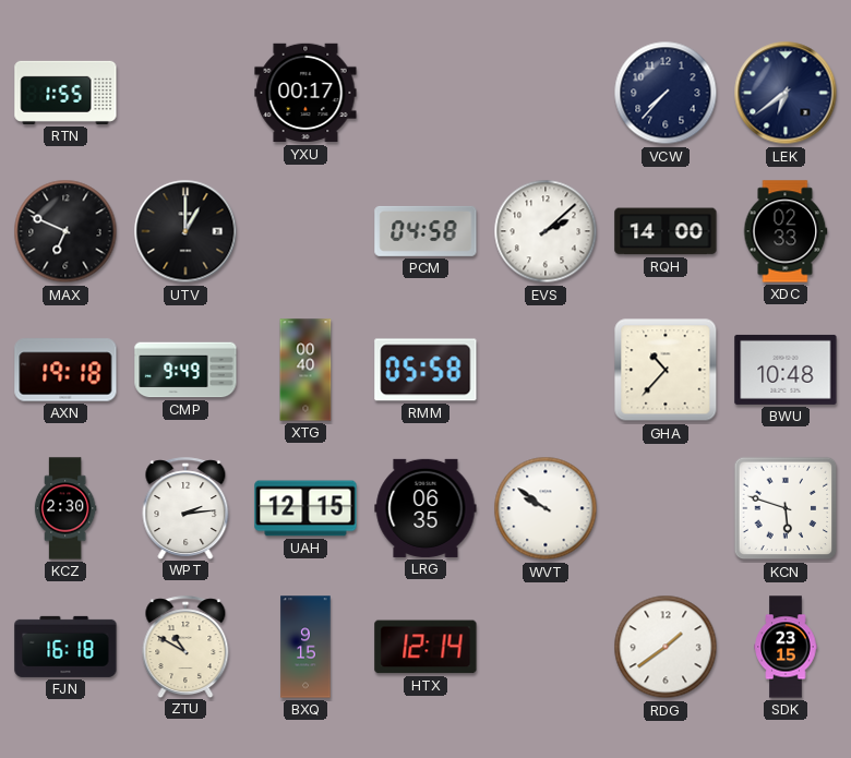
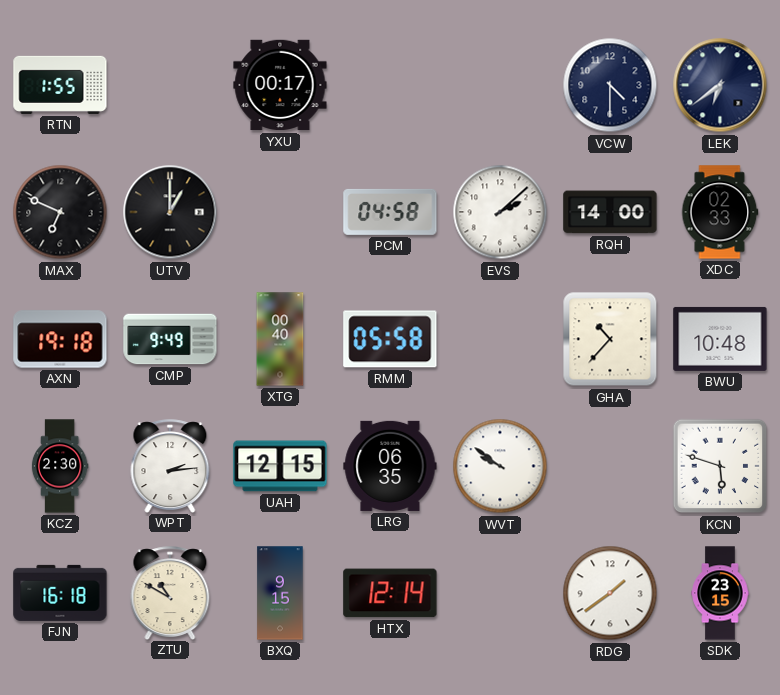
VCW: 7:37 -> 4:30
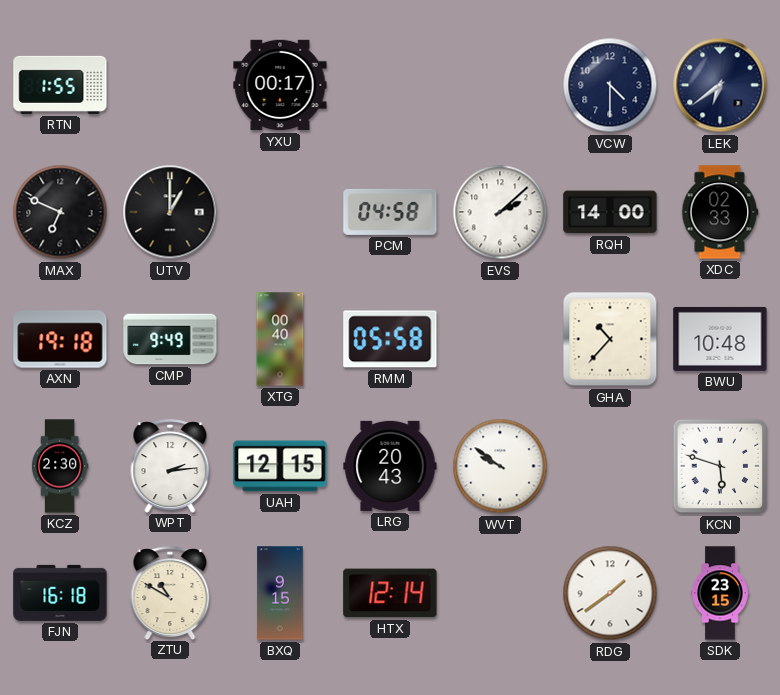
LRG: 06:35 -> 20:43
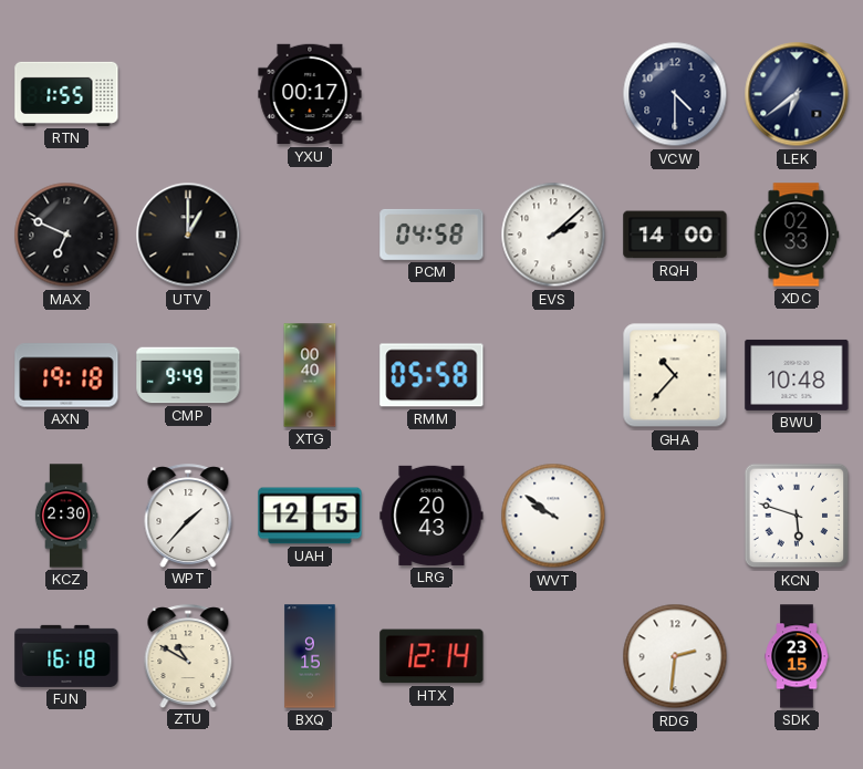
WPT: 2:14 -> 1:37
RDG: 1:39 -> 2:31
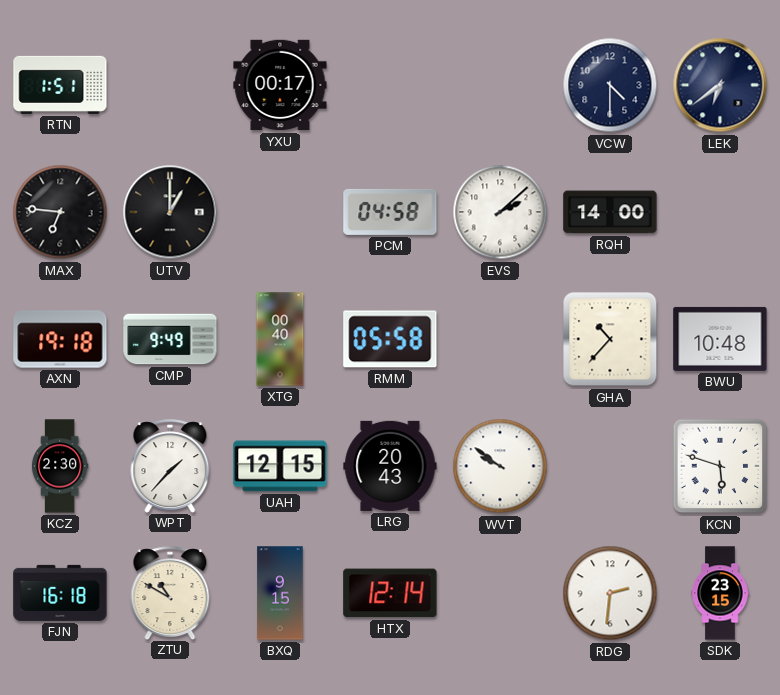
RTN: 1:55 -> 1:51
MAX: 6:49 -> 6:46
XDC: 02:33 -> none
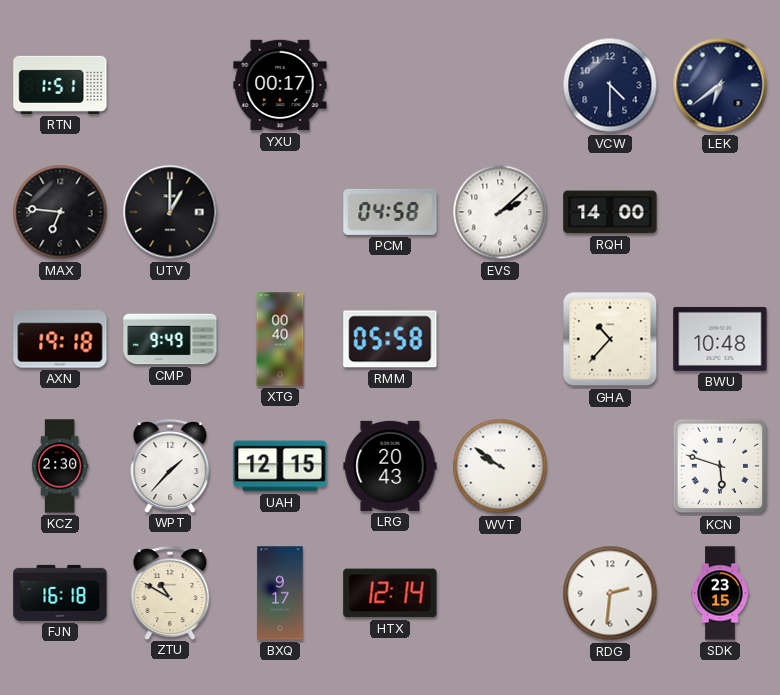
BXQ: 9:15 -> 9:17
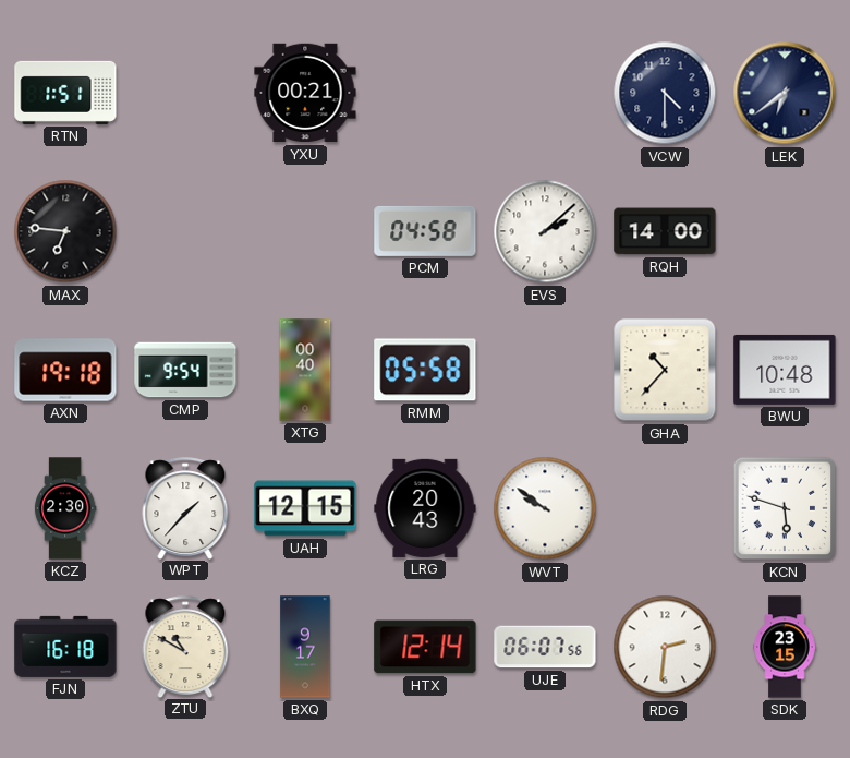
YXU: 00:17 -> 00:21
UTV: 1:00 -> none
CMP: 9:49 -> 9:54
UJE: none -> 06:07
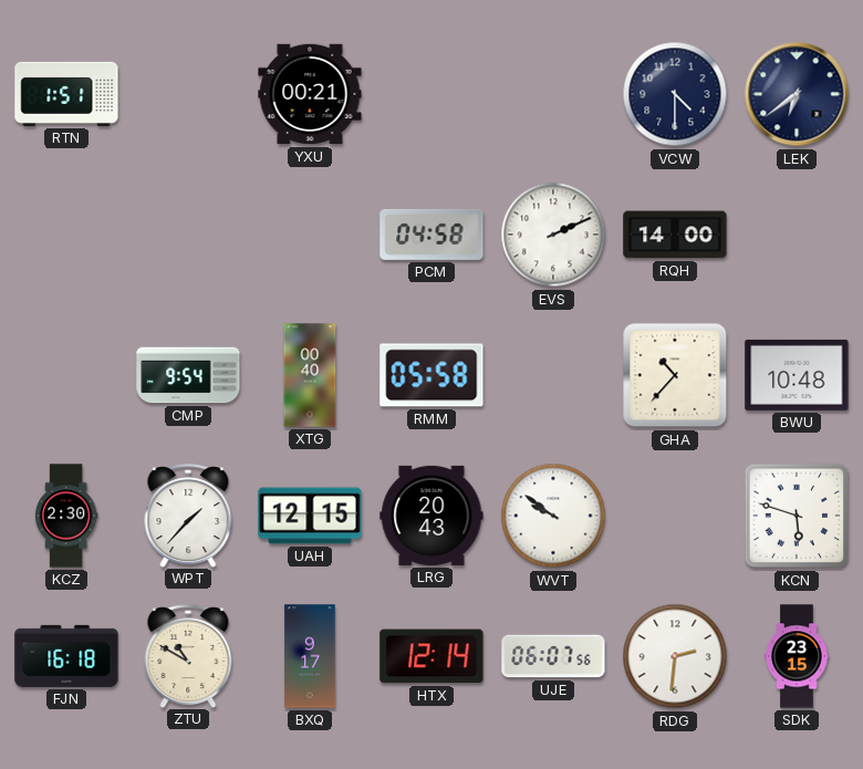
MAX: 6:46 -> none
EVS: 2:08 -> 2:11
AXN: 19:18 -> none
